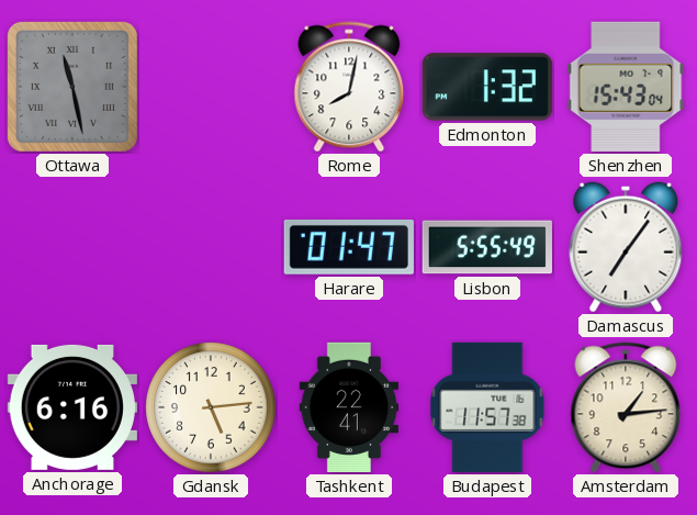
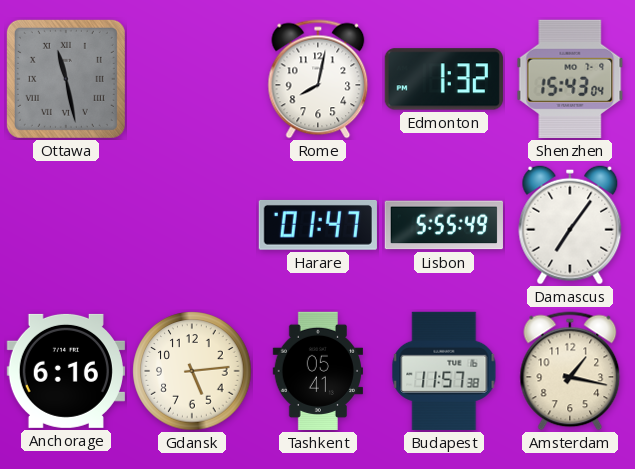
Tashkent: 22:41 -> 05:41
Amsterdam: 1:14 -> 1:17
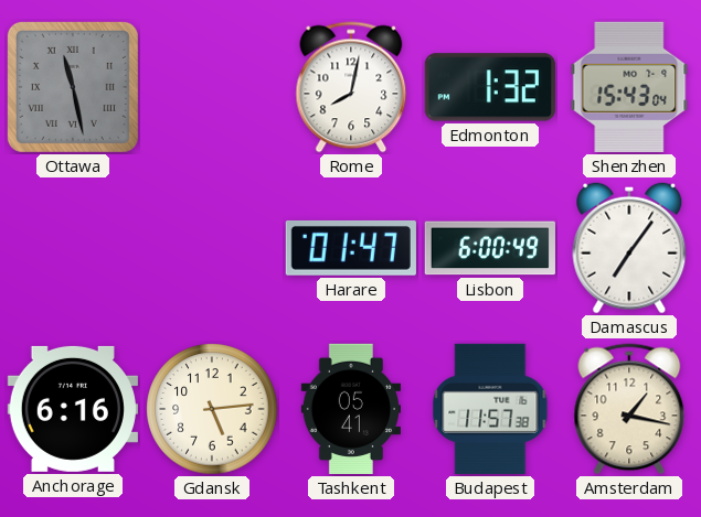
Lisbon: 5:55 -> 6:00
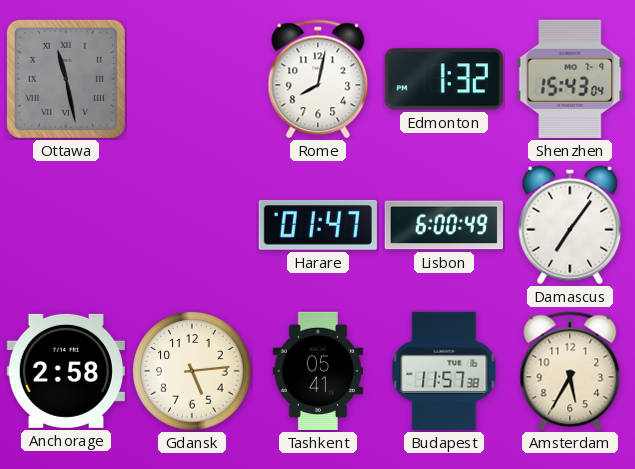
Anchorage: 6:16 -> 2:58
Amsterdam: 1:17 -> 5:35
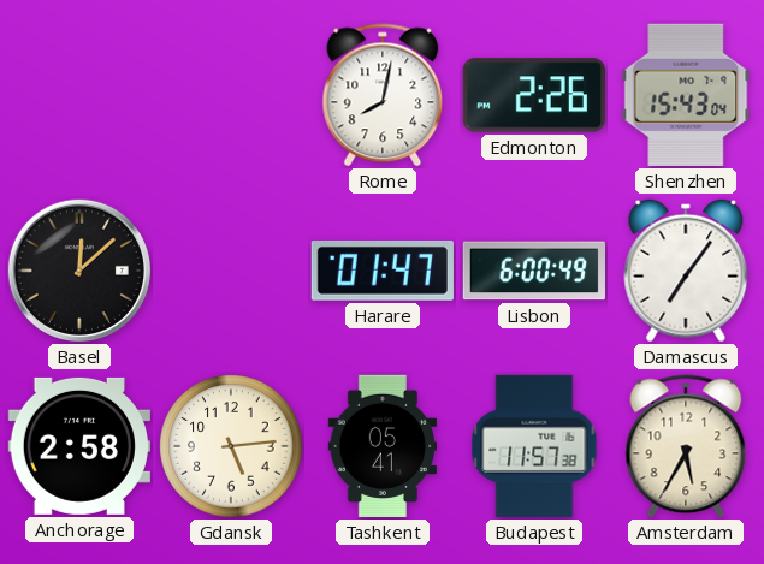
Ottawa: 11:28 -> none
Edmonton: 1:32 -> 2:26
Basel: none -> 12:08
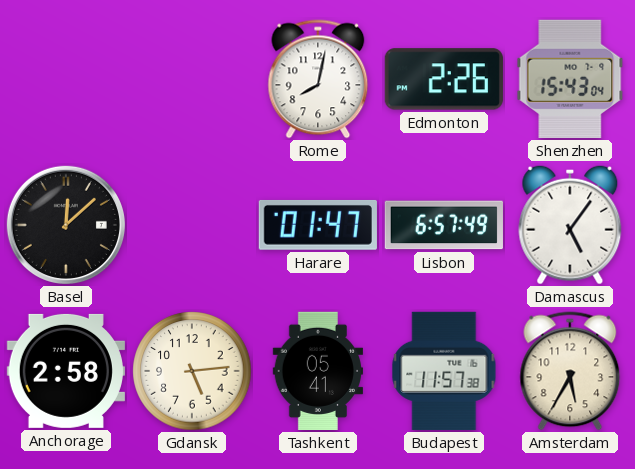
Lisbon: 6:00 -> 6:57
Damascus: 7:06 -> 5:06
